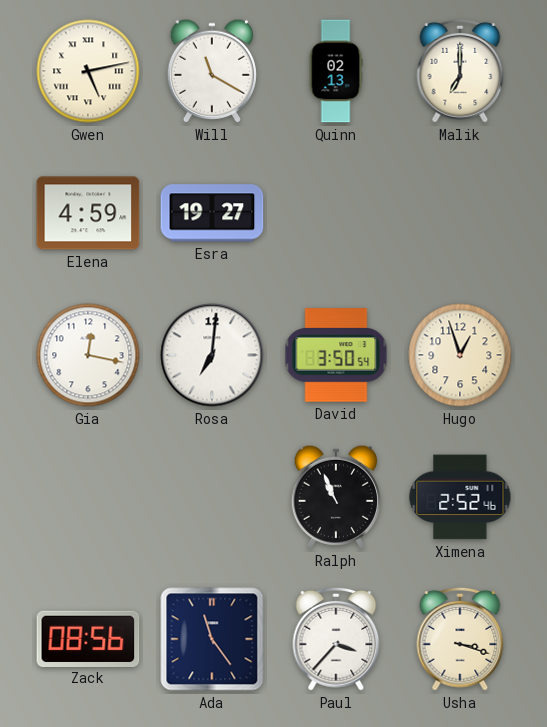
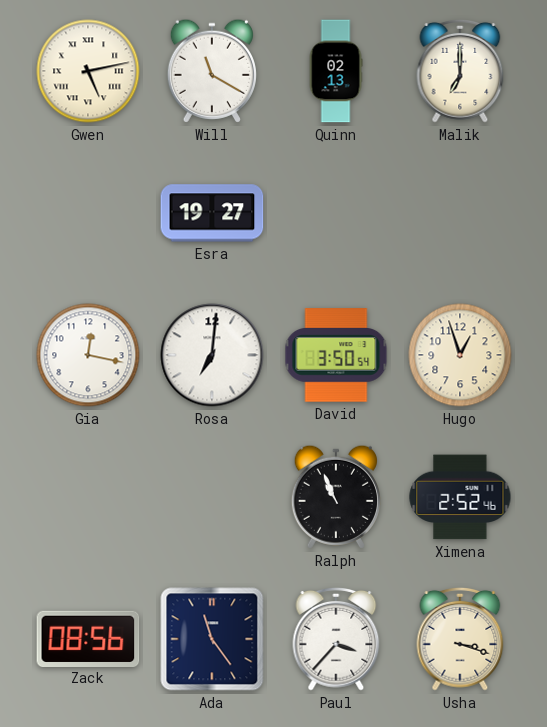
Elena: 4:59 -> none
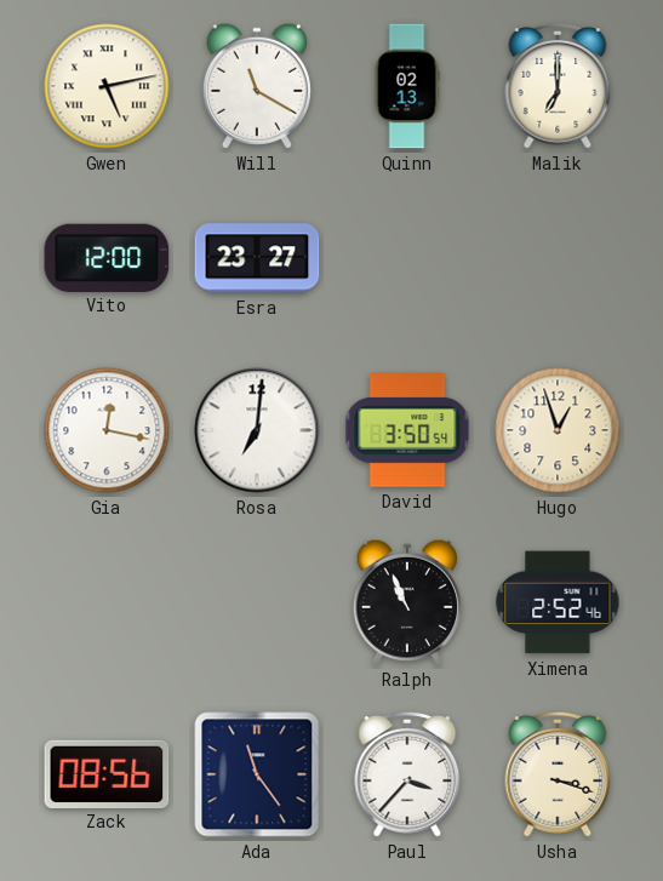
Vito: none -> 12:00
Esra: 19:27 -> 23:27
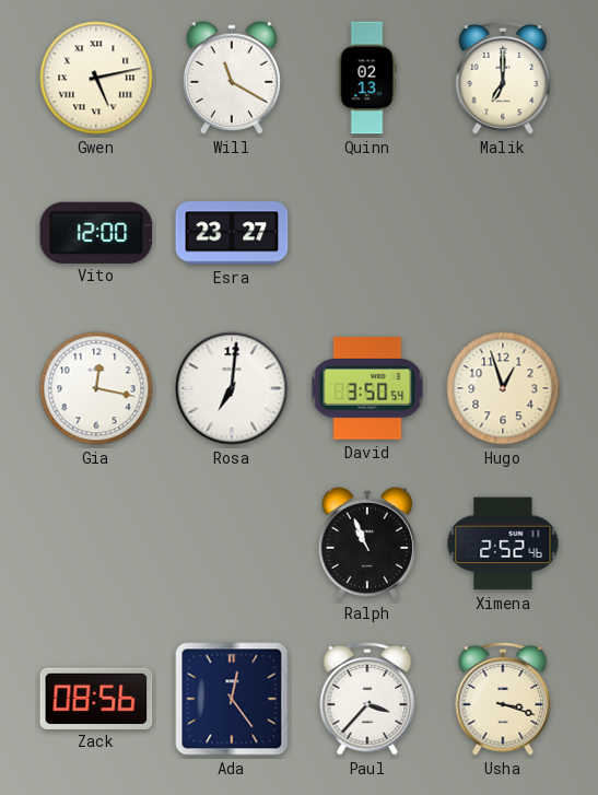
Ada: 11:24 -> 12:24
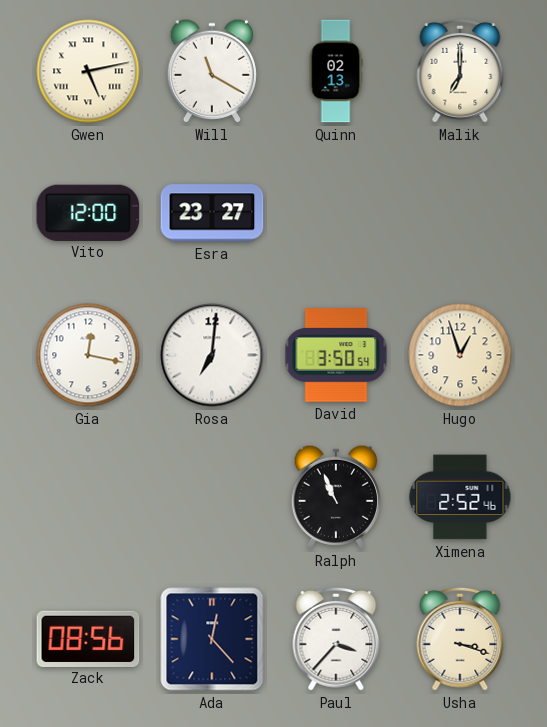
Ada: 12:24 -> 12:23
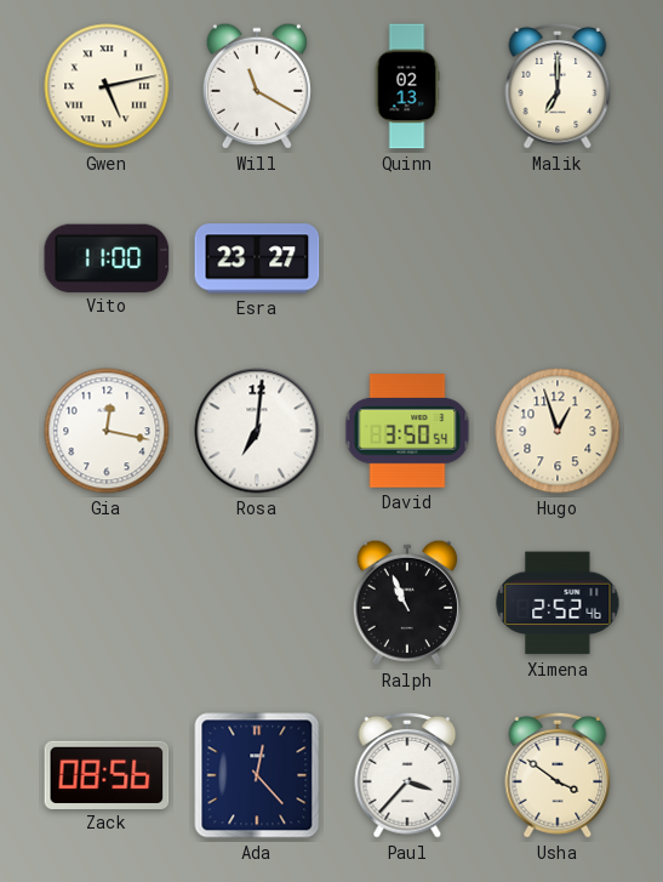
Vito: 12:00 -> 11:00
Usha: 3:18 -> 3:51
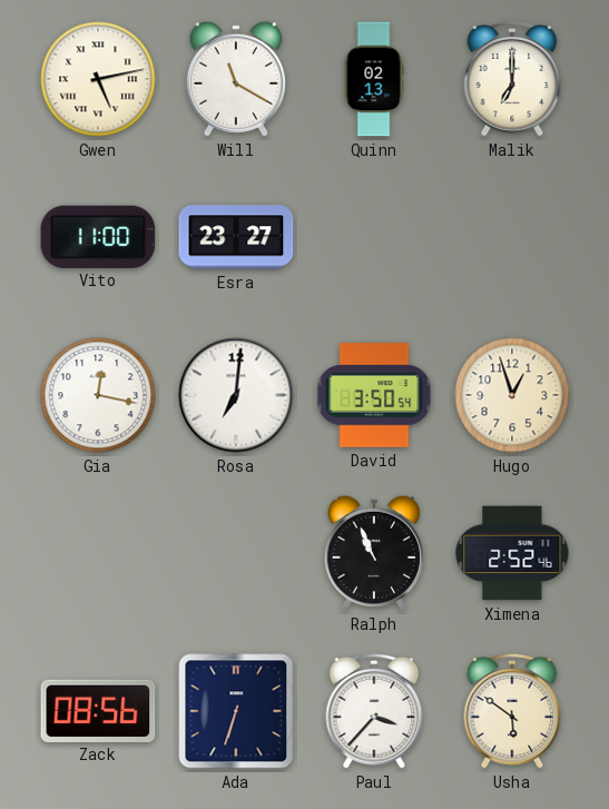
Ada: 12:23 -> 6:33
Usha: 3:51 -> 5:51
